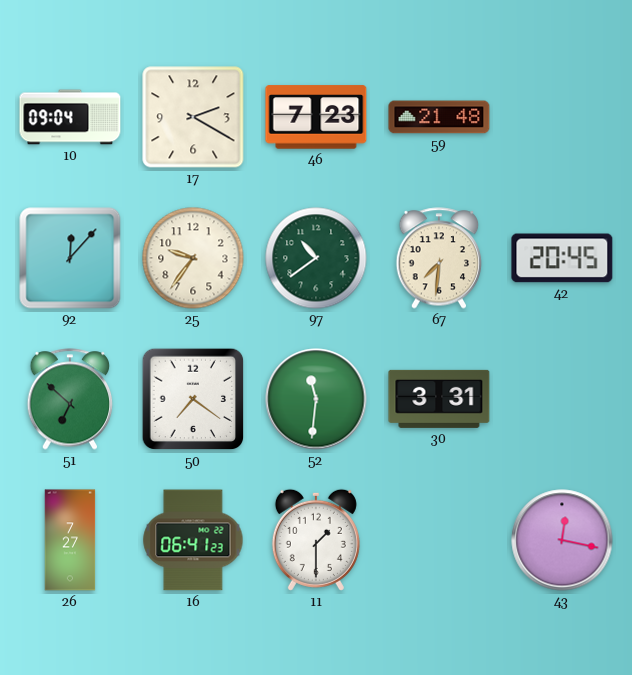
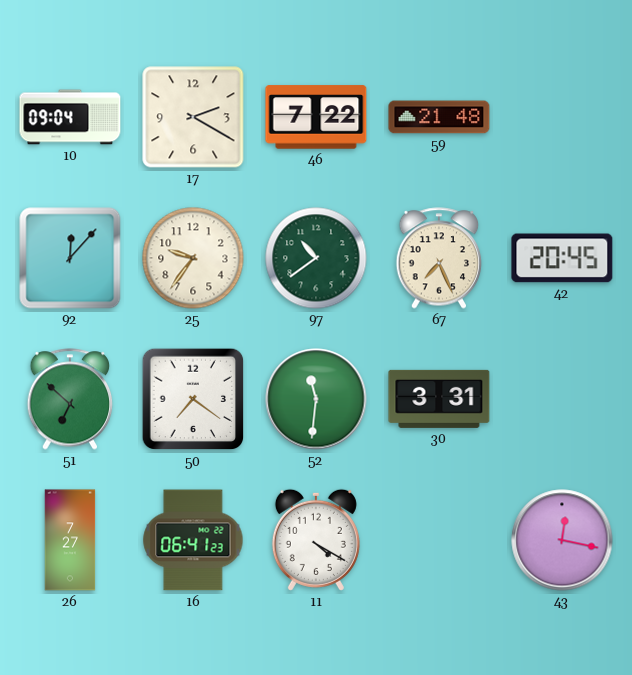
46: 7:23 -> 7:22
67: 7:31 -> 7:26
11: 1:30 -> 4:20
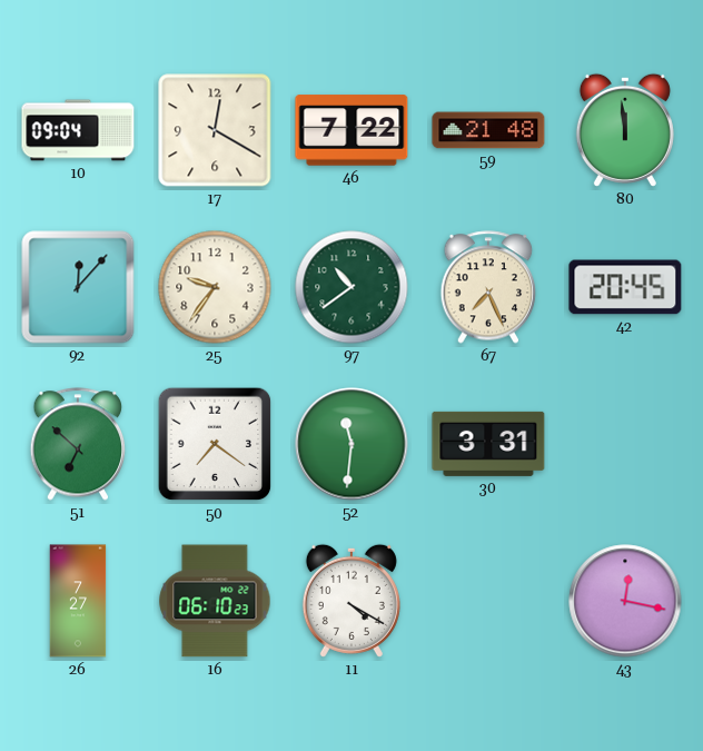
17: 2:20 -> 12:20
80: none -> 11:59
16: 06:41 -> 06:10
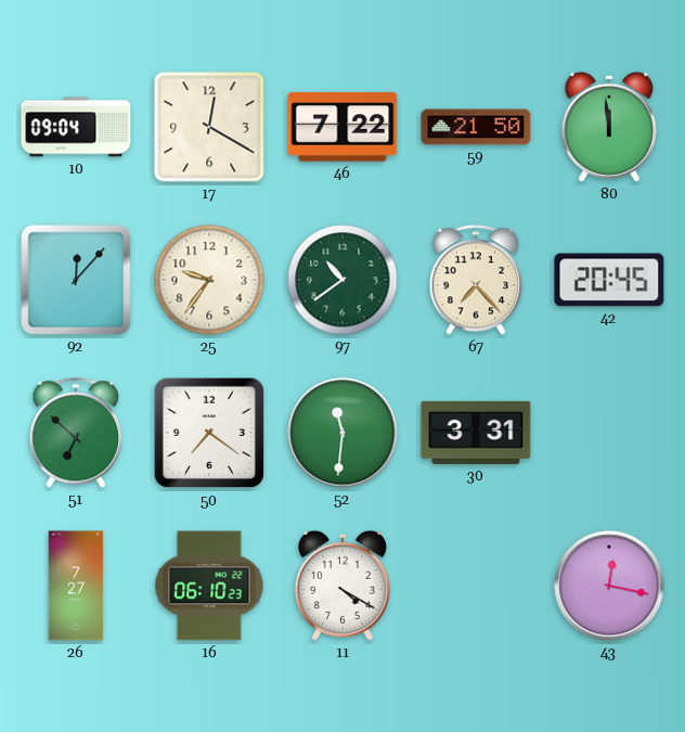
59: 21:48 -> 21:50
67: 7:26 -> 7:23
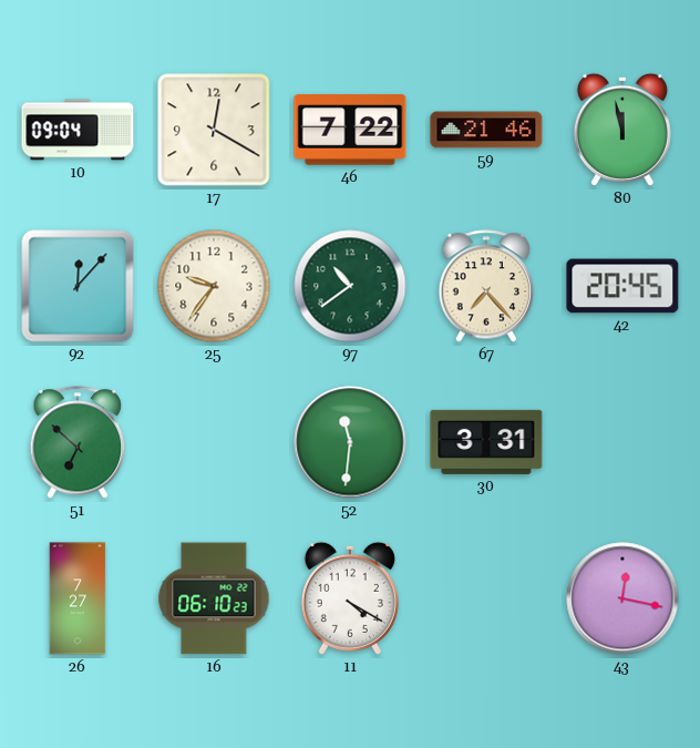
59: 21:50 -> 21:46
80: 11:59 -> 11:58
50: 7:21 -> none
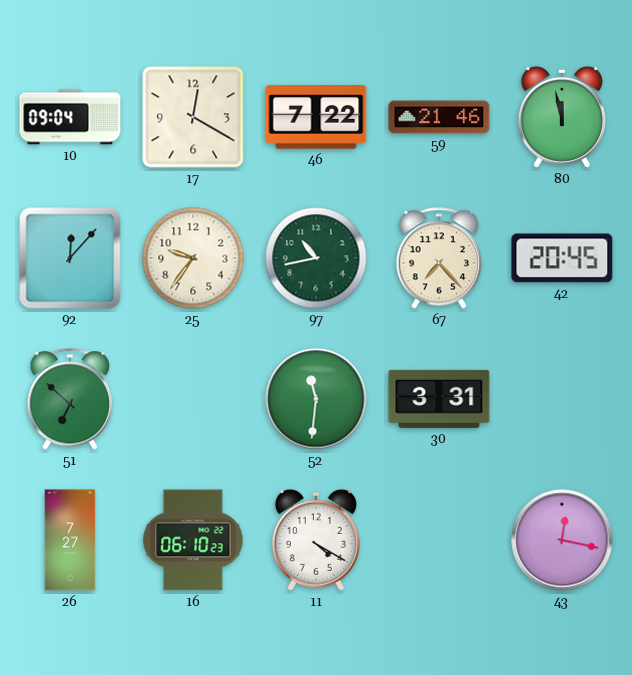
97: 10:39 -> 10:43
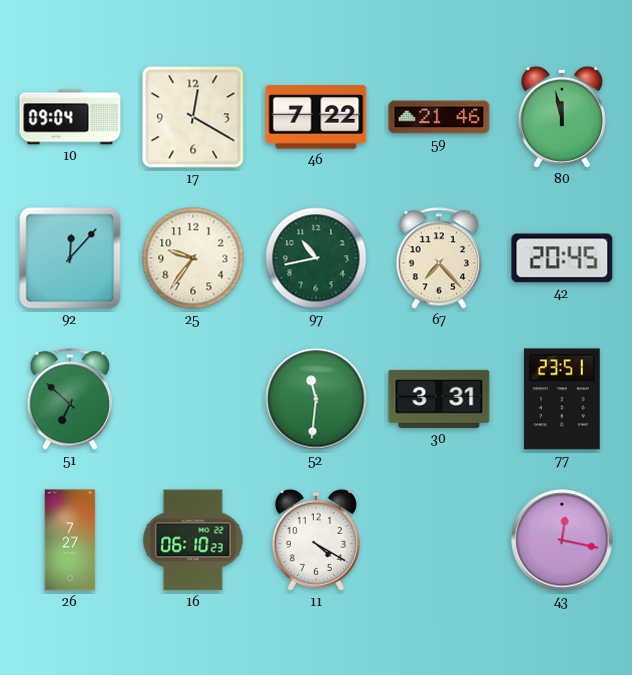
77: none -> 23:51
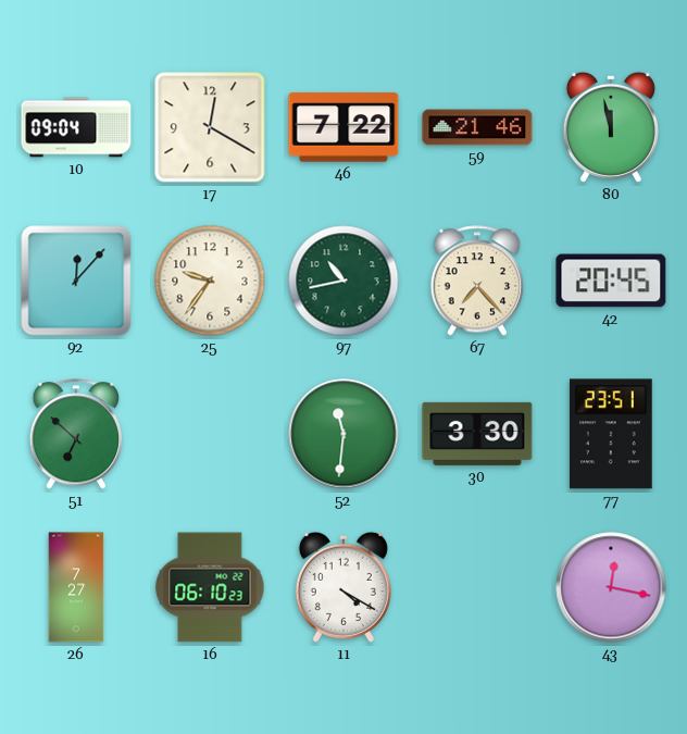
30: 3:31 -> 3:30
